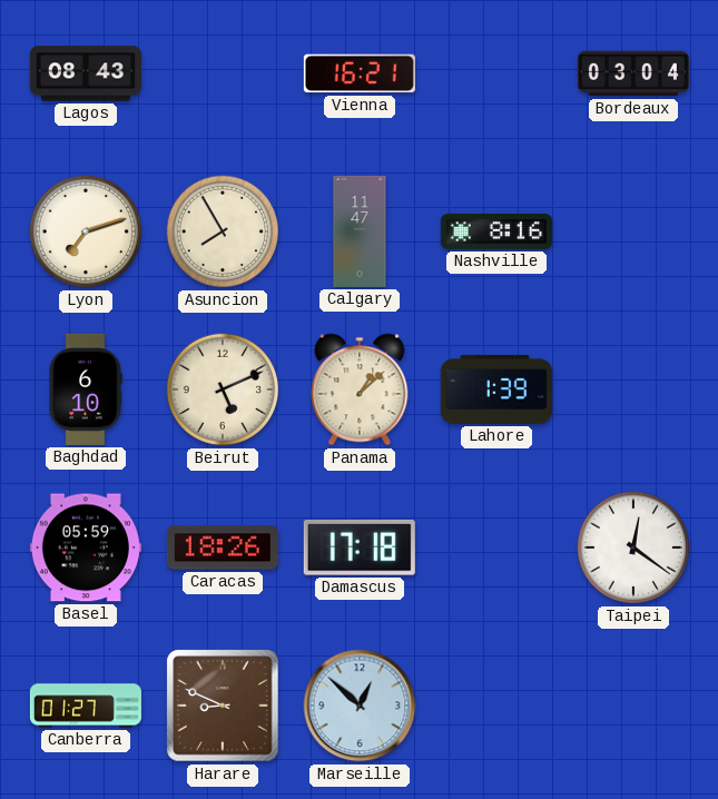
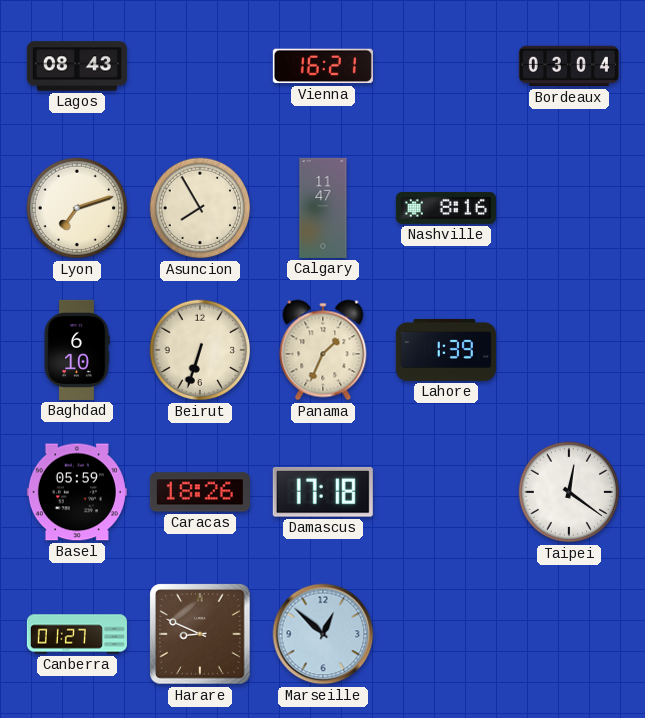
Beirut: 5:11 -> 6:33
Panama: 1:08 -> 1:34
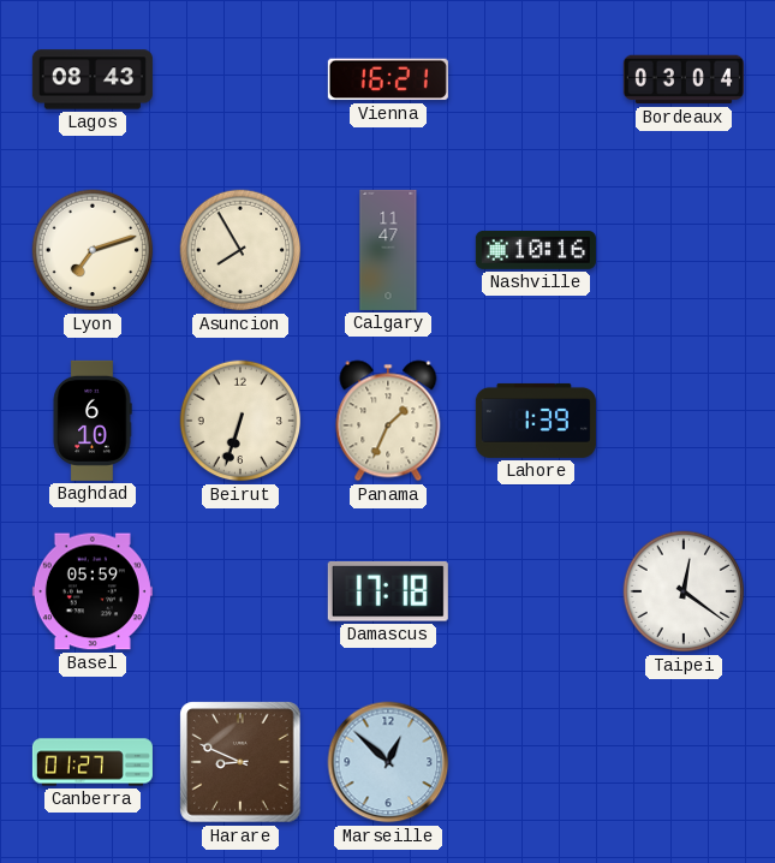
Nashville: 8:16 -> 10:16
Caracas: 18:26 -> none
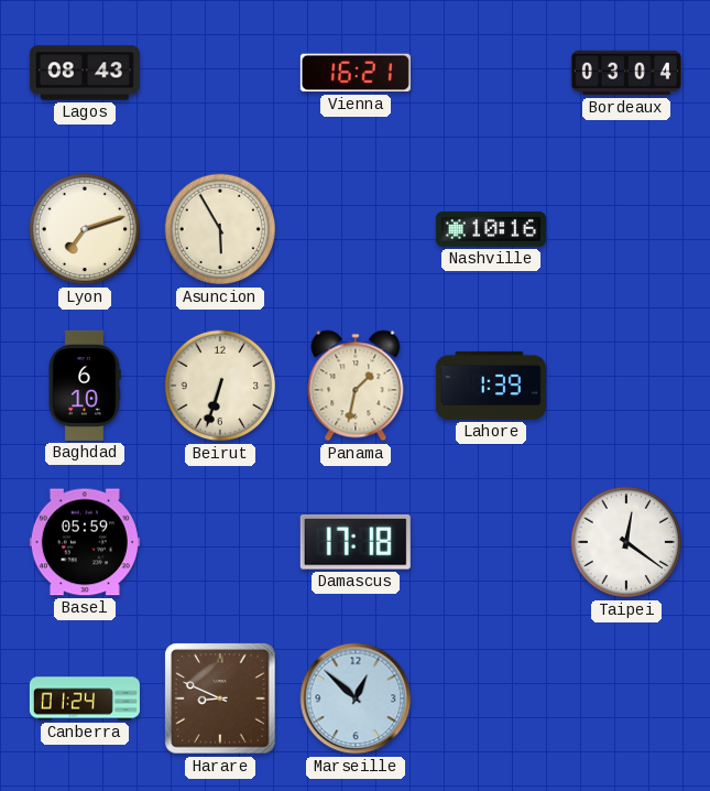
Asuncion: 7:55 -> 5:55
Calgary: 11:47 -> none
Panama: 1:34 -> 1:32
Canberra: 01:27 -> 01:24
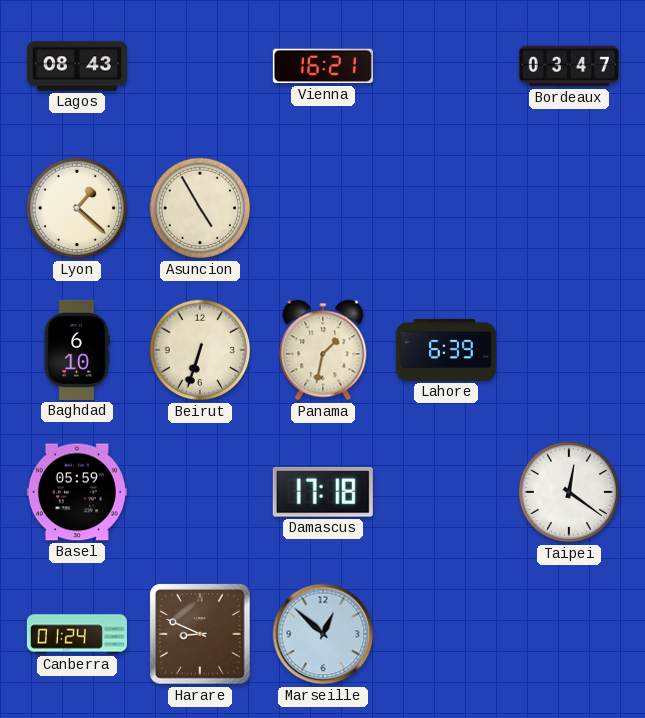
Bordeaux: 03:04 -> 03:47
Lyon: 7:12 -> 1:22
Asuncion: 5:55 -> 4:55
Nashville: 10:16 -> none
Lahore: 1:39 -> 6:39
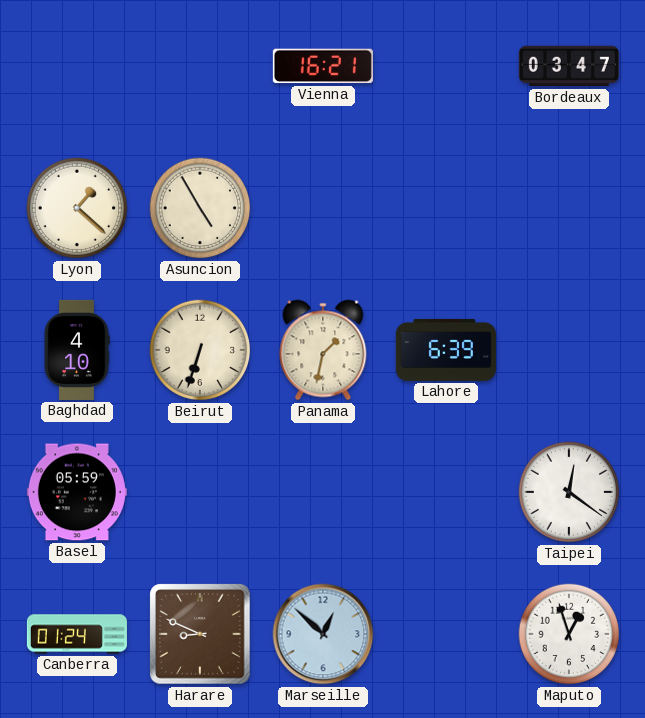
Lagos: 08:43 -> none
Baghdad: 6:10 -> 4:10
Damascus: 17:18 -> none
Maputo: none -> 12:57
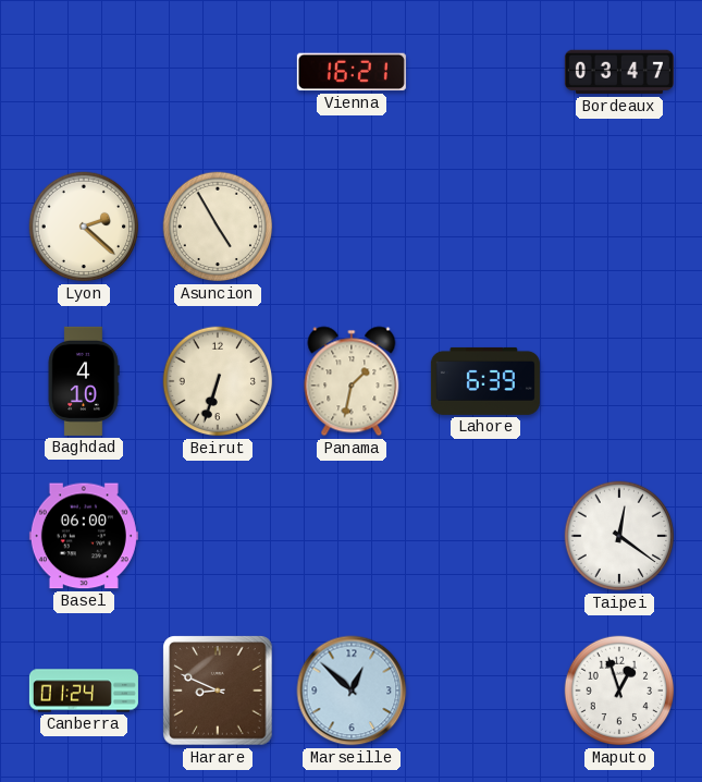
Lyon: 1:22 -> 2:22
Basel: 05:59 -> 06:00
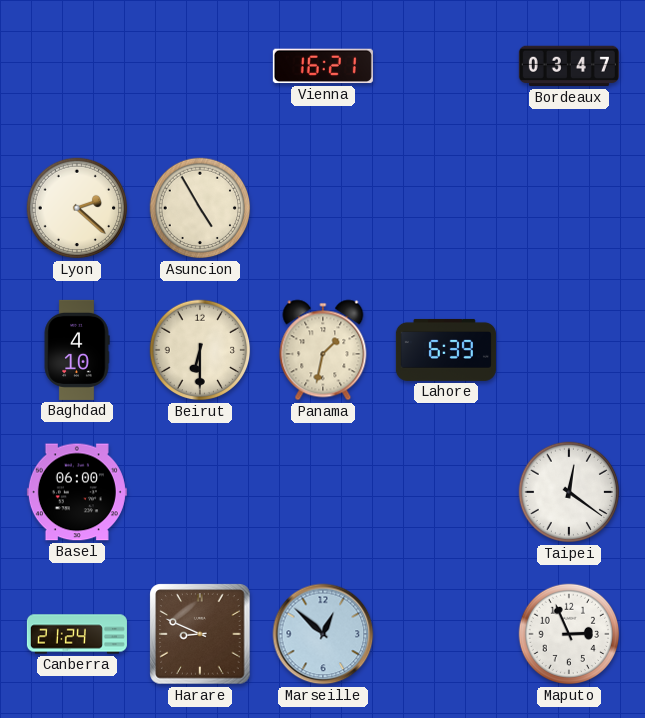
Beirut: 6:33 -> 6:30
Canberra: 01:24 -> 21:24
Maputo: 12:57 -> 2:56
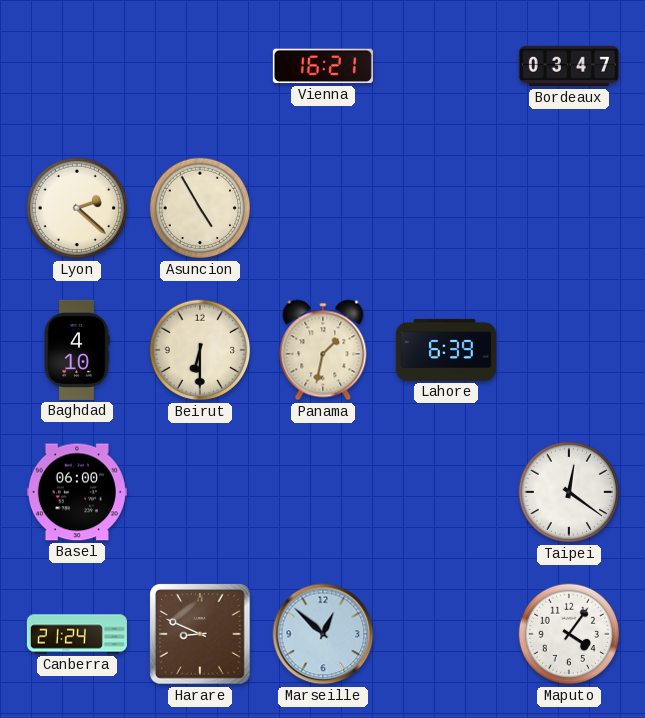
Maputo: 2:56 -> 4:06
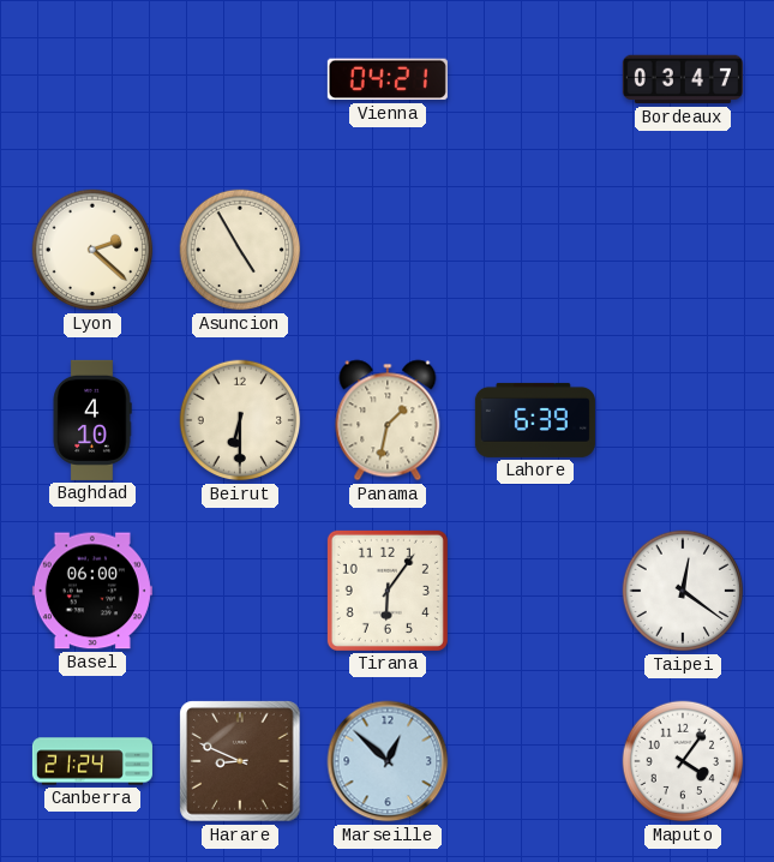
Vienna: 16:21 -> 04:21
Tirana: none -> 6:06
